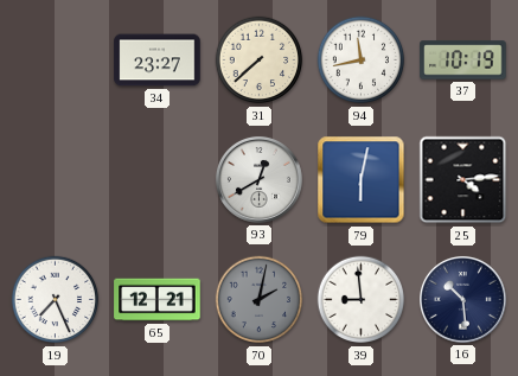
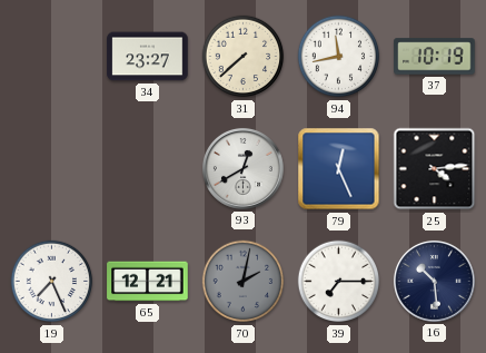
79: 6:02 -> 12:26
39: 8:59 -> 7:15
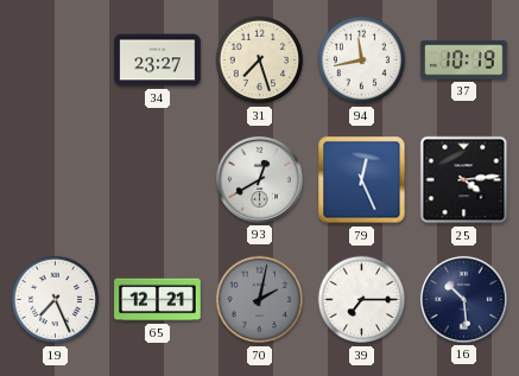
31: 7:38 -> 7:27
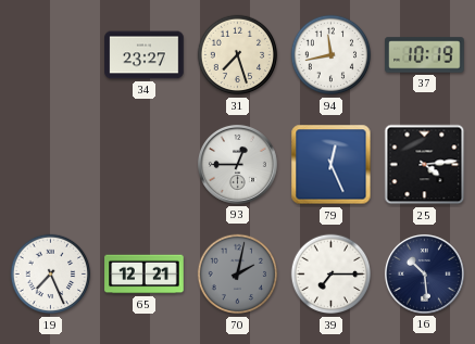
93: 12:40 -> 12:45
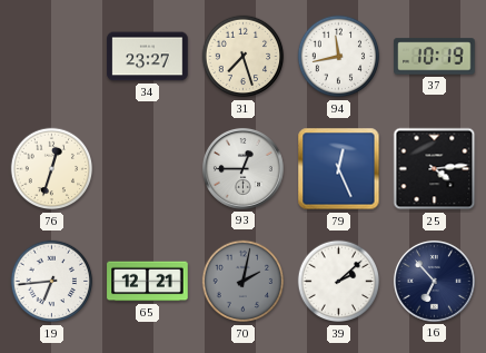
76: none -> 12:33
19: 7:26 -> 6:44
39: 7:15 -> 2:08
16: 10:29 -> 6:53
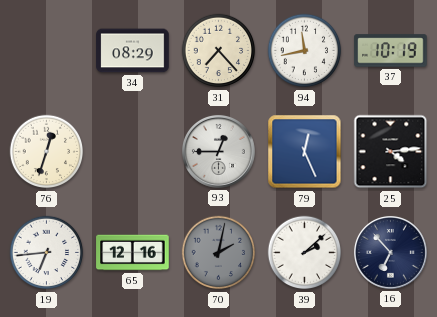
34: 23:27 -> 08:29
31: 7:27 -> 7:23
65: 12:21 -> 12:16
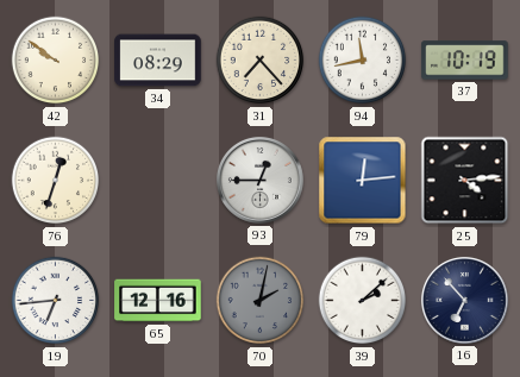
42: none -> 9:51
79: 12:26 -> 12:14
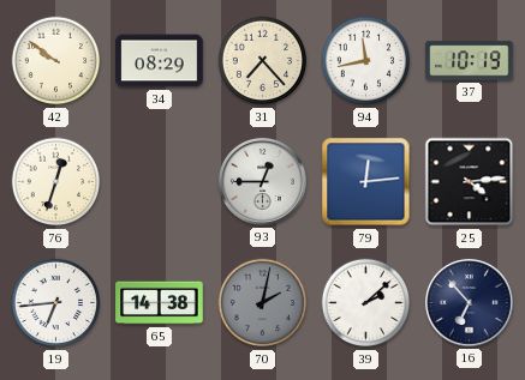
65: 12:16 -> 14:38
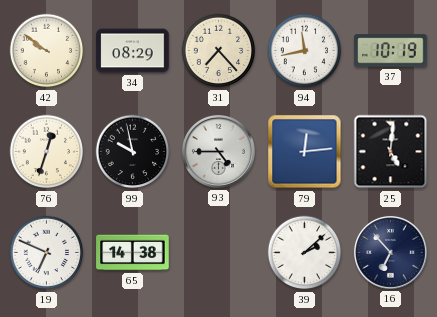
99: none -> 9:58
93: 12:45 -> 4:45
25: 4:14 -> 5:01
19: 6:44 -> 6:49
70: 2:02 -> none
